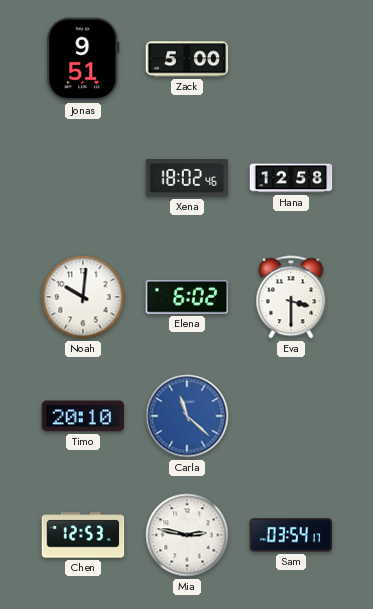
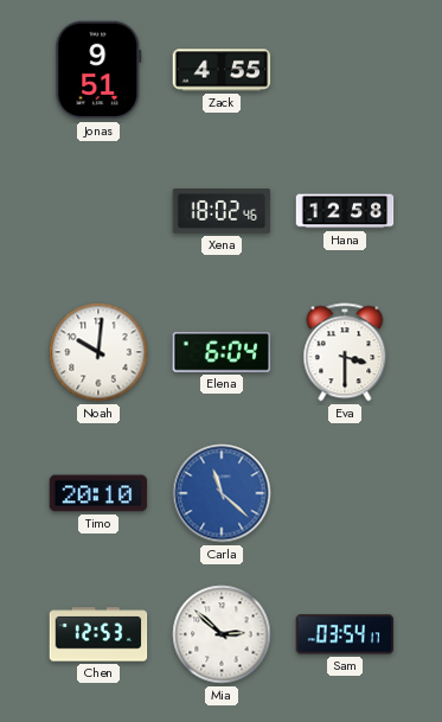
Zack: 5:00 -> 4:55
Elena: 6:02 -> 6:04
Mia: 2:47 -> 2:52
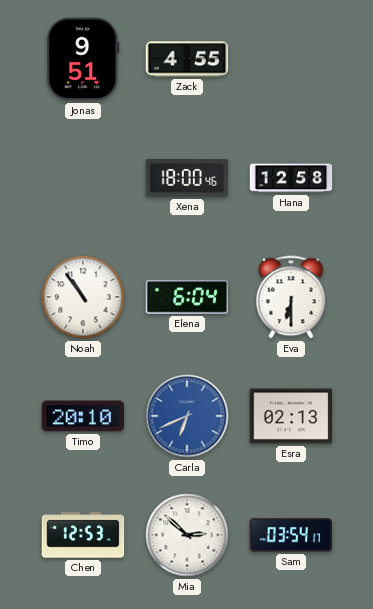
Xena: 18:02 -> 18:00
Noah: 10:01 -> 10:54
Eva: 3:30 -> 6:30
Carla: 11:22 -> 6:41
Esra: none -> 02:13
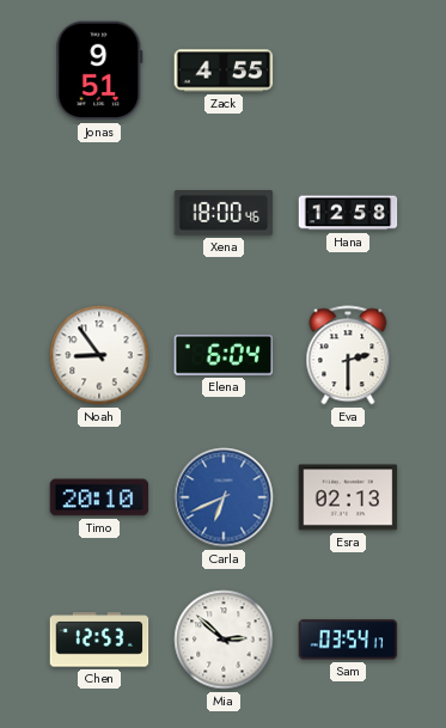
Noah: 10:54 -> 8:54
Eva: 6:30 -> 2:30
